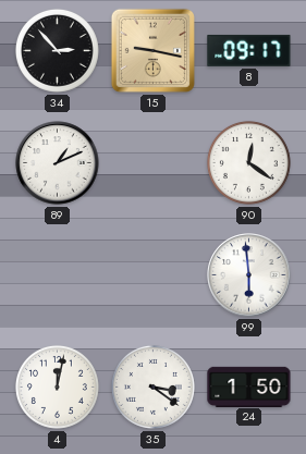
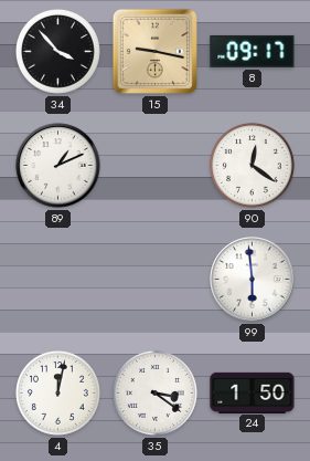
34: 2:53 -> 3:53
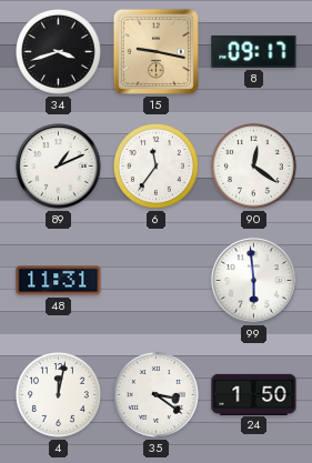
34: 3:53 -> 3:42
6: none -> 11:36
48: none -> 11:31
